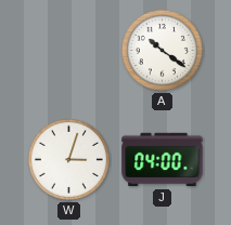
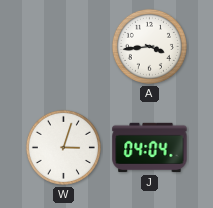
A: 10:21 -> 3:44
J: 04:00 -> 04:04
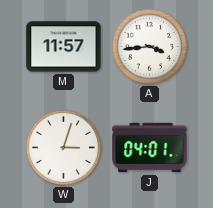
M: none -> 11:57
J: 04:04 -> 04:01
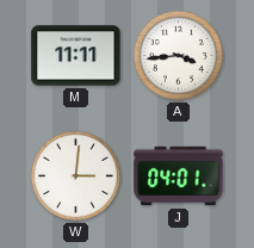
M: 11:57 -> 11:11
W: 3:03 -> 3:01
